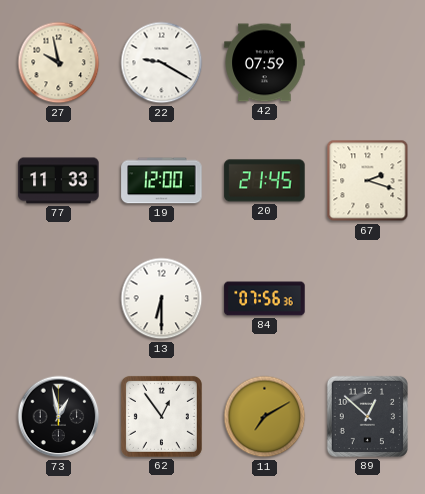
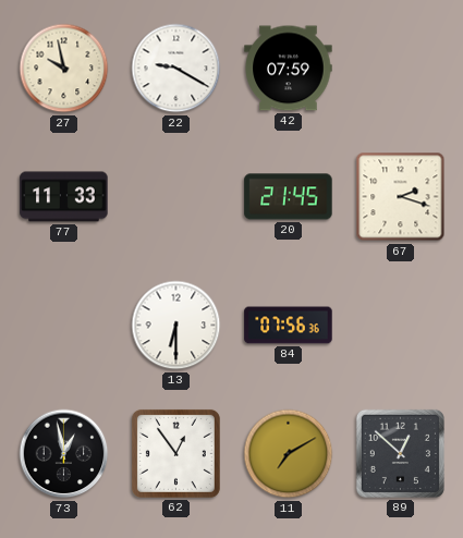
19: 12:00 -> none
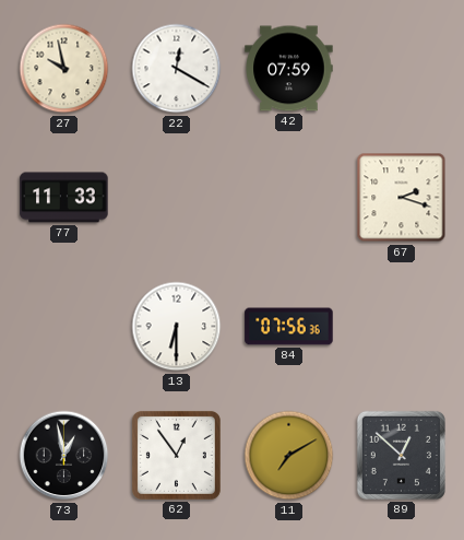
22: 9:20 -> 12:20
20: 21:45 -> none
